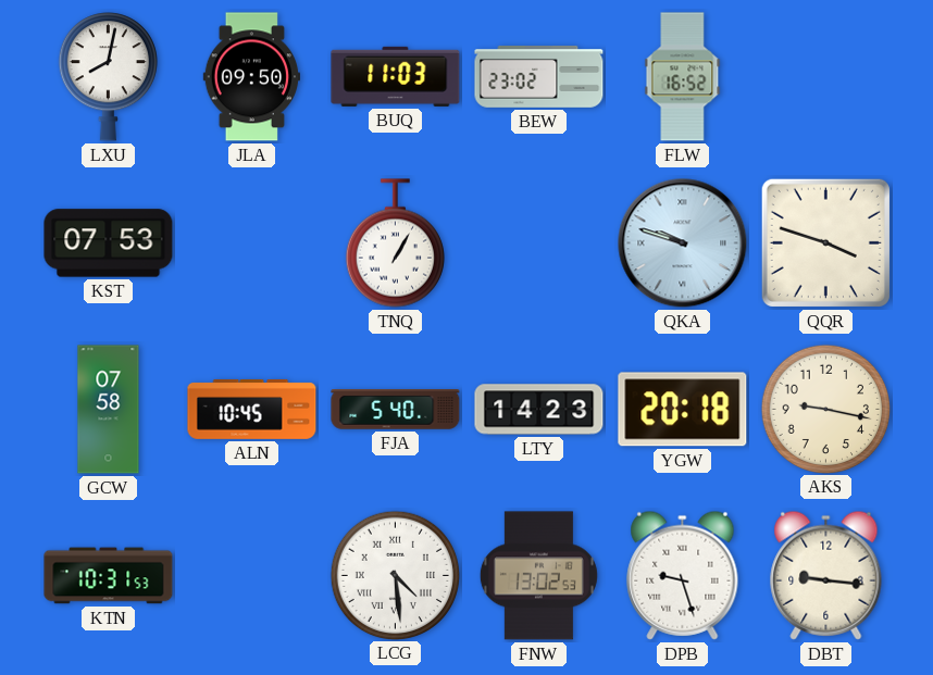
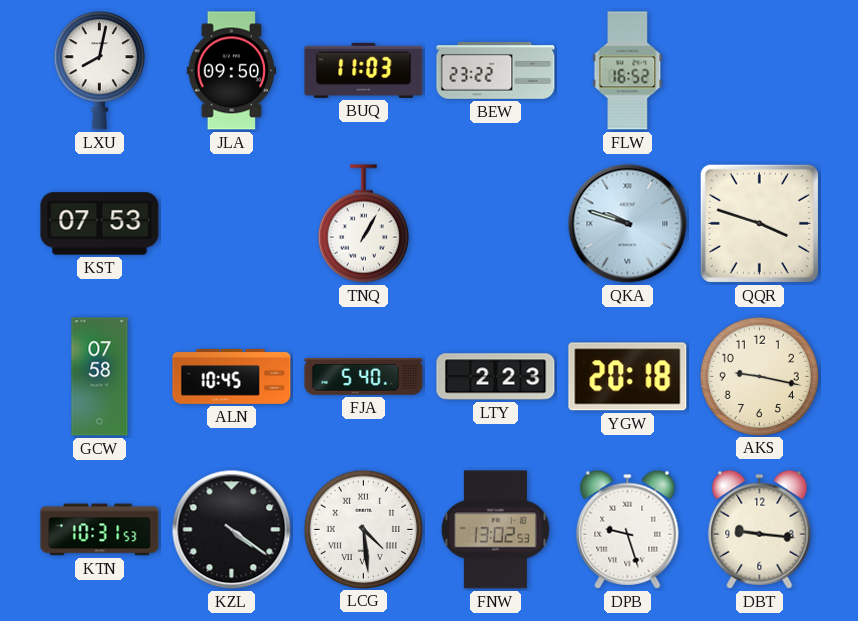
BEW: 23:02 -> 23:22
LTY: 14:23 -> 2:23
KZL: none -> 4:21
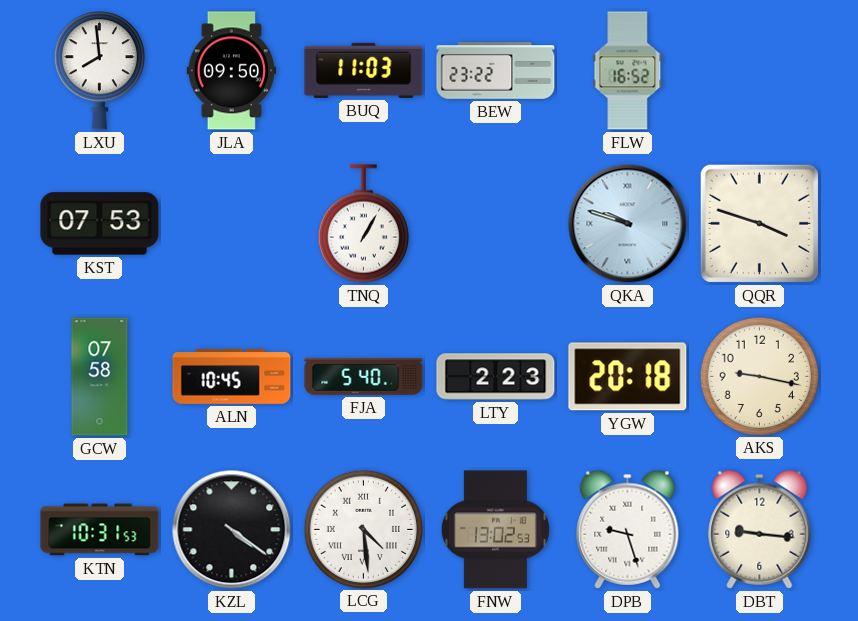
LXU: 8:02 -> 7:59
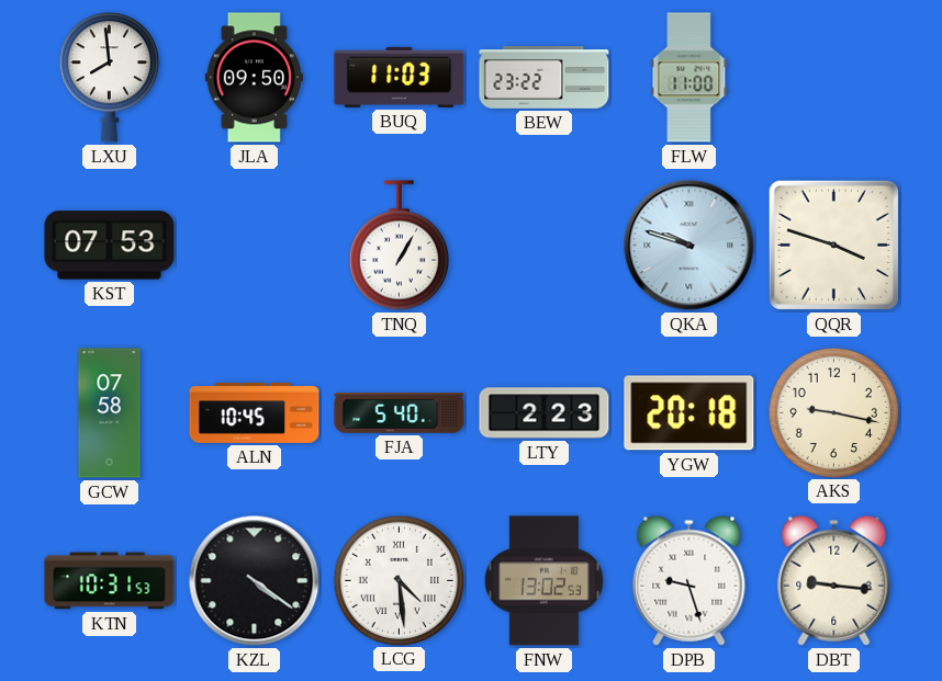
FLW: 16:52 -> 11:00
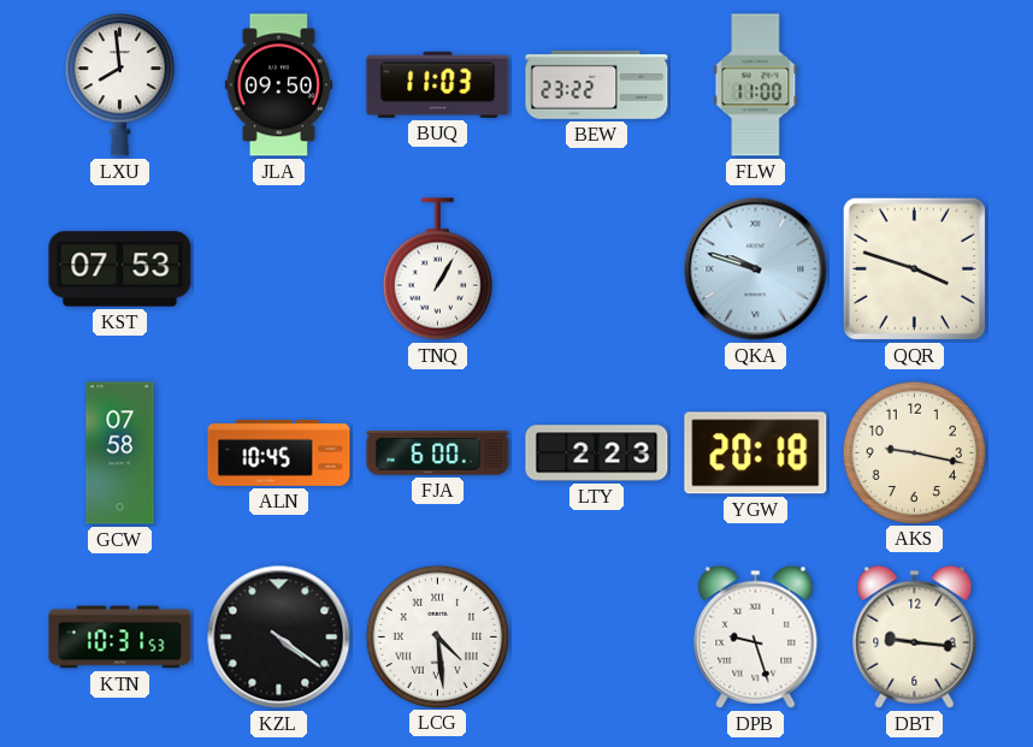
FJA: 5:40 -> 6:00
FNW: 13:02 -> none
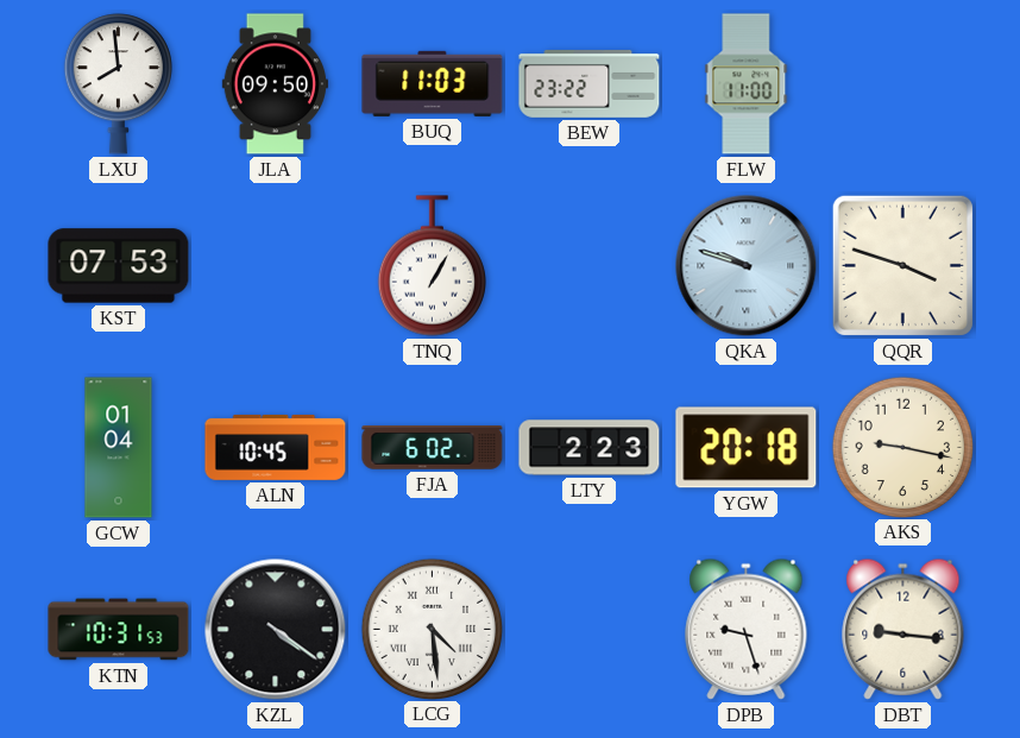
GCW: 07:58 -> 01:04
FJA: 6:00 -> 6:02
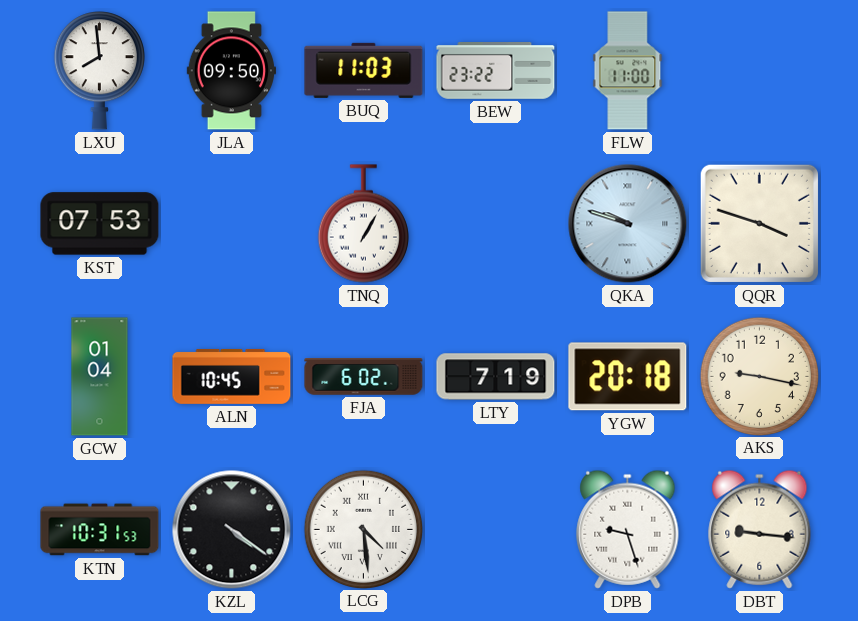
LTY: 2:23 -> 7:19
